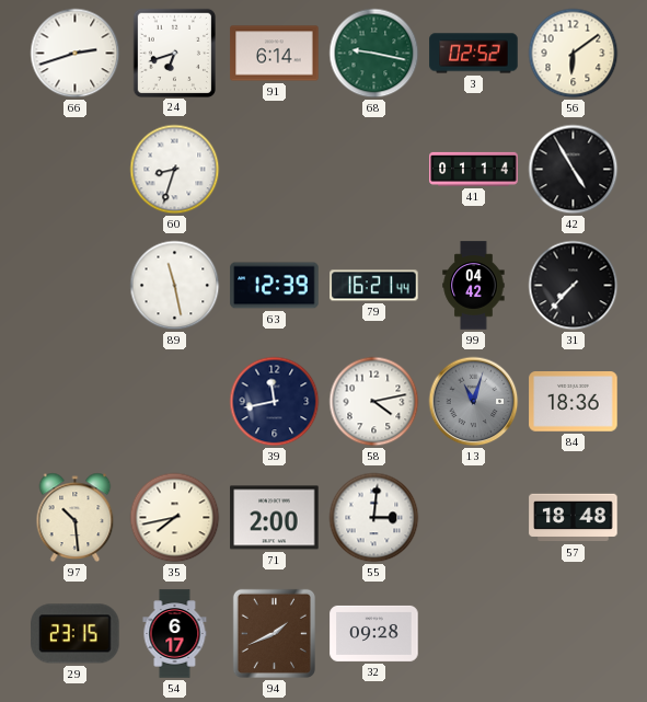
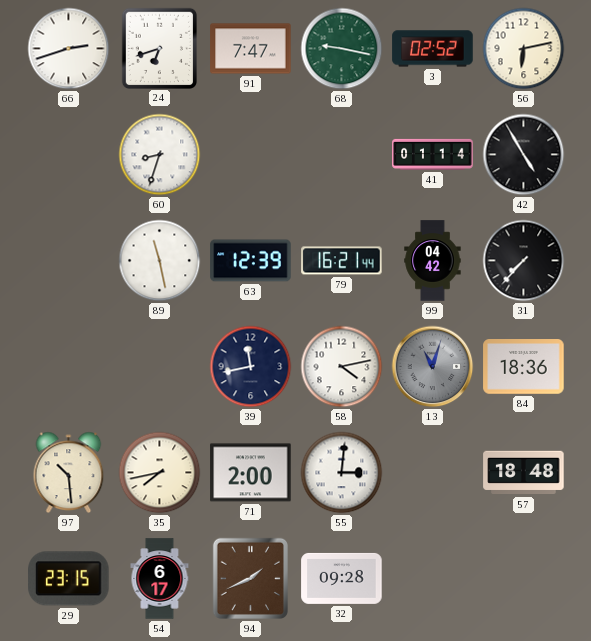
91: 6:14 -> 7:47
56: 6:09 -> 6:13
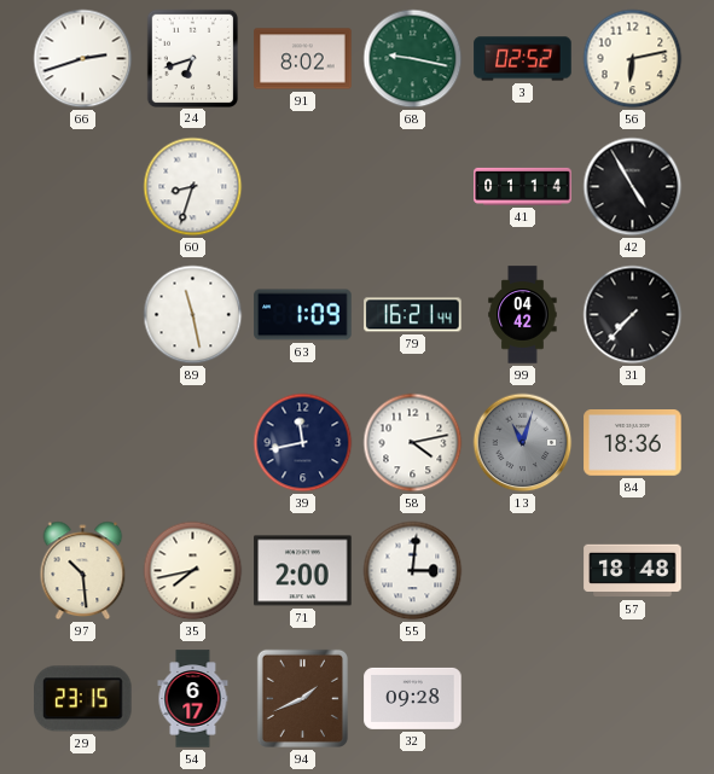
91: 7:47 -> 8:02
63: 12:39 -> 1:09
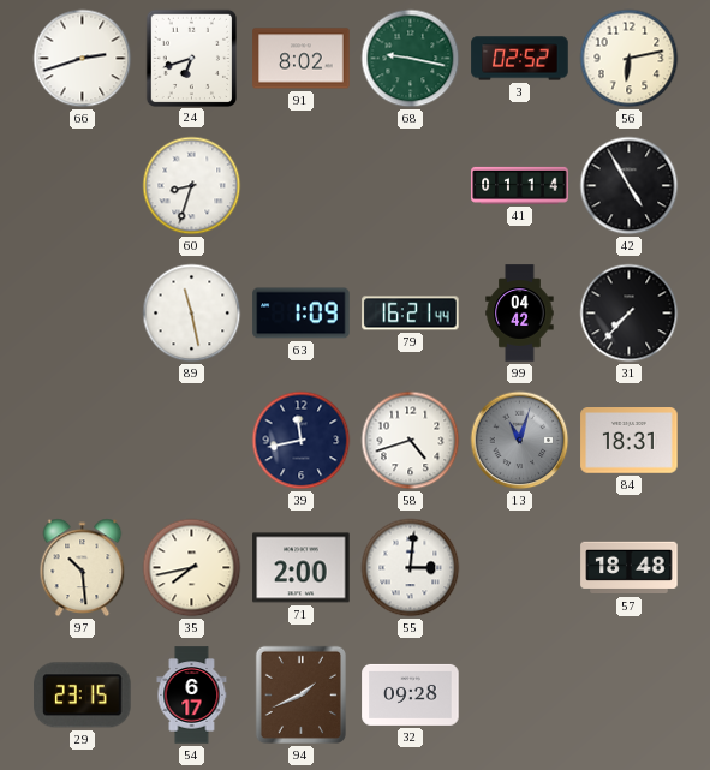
58: 4:13 -> 4:42
84: 18:36 -> 18:31
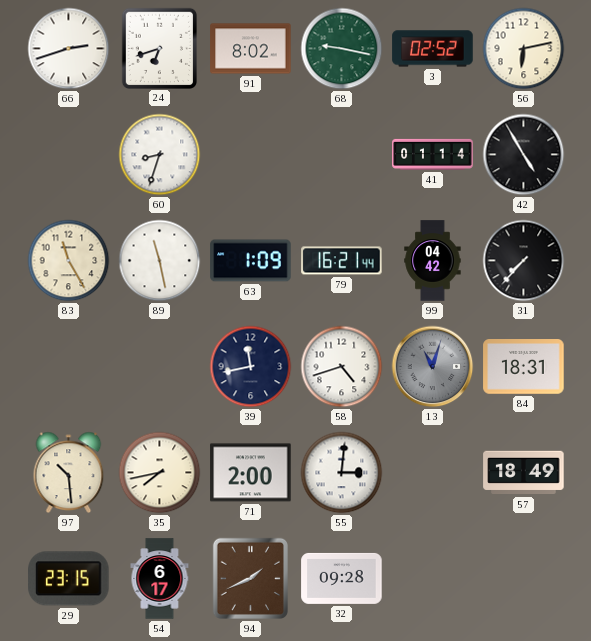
83: none -> 11:25
57: 18:48 -> 18:49
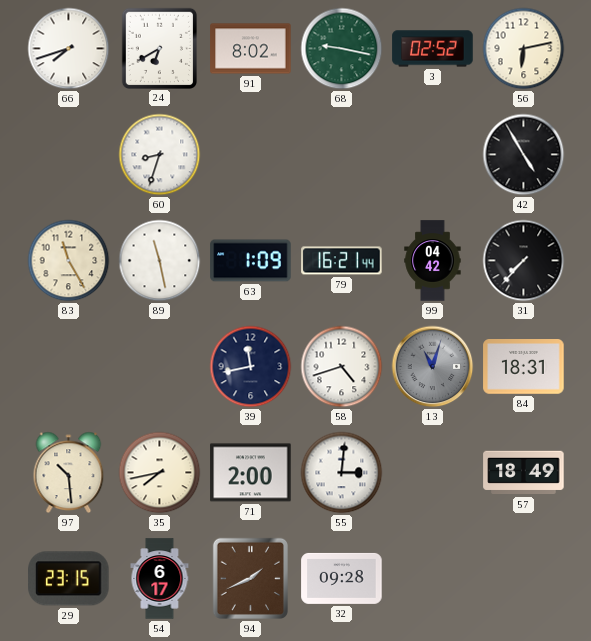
66: 2:42 -> 7:42
24: 6:42 -> 6:40
41: 01:14 -> none
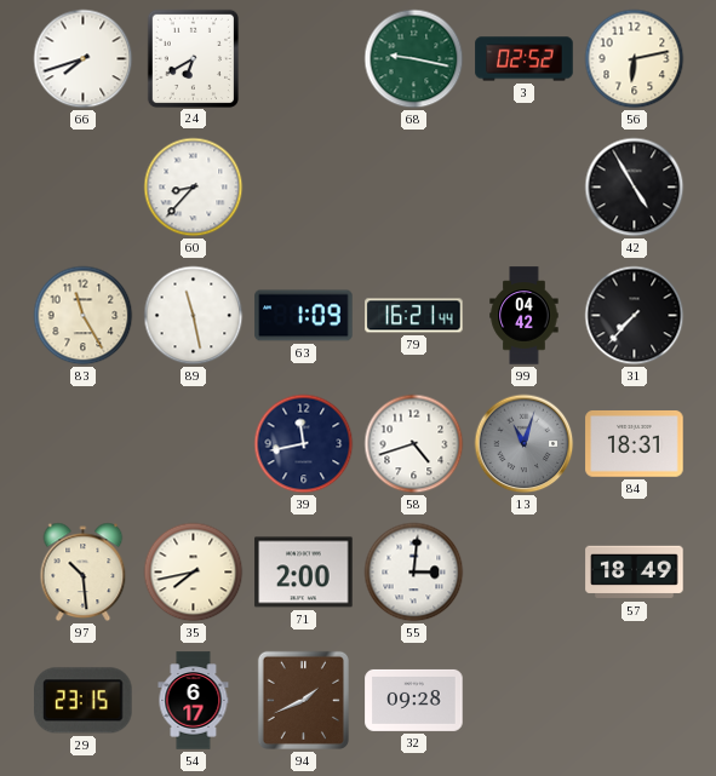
91: 8:02 -> none
60: 8:33 -> 8:37
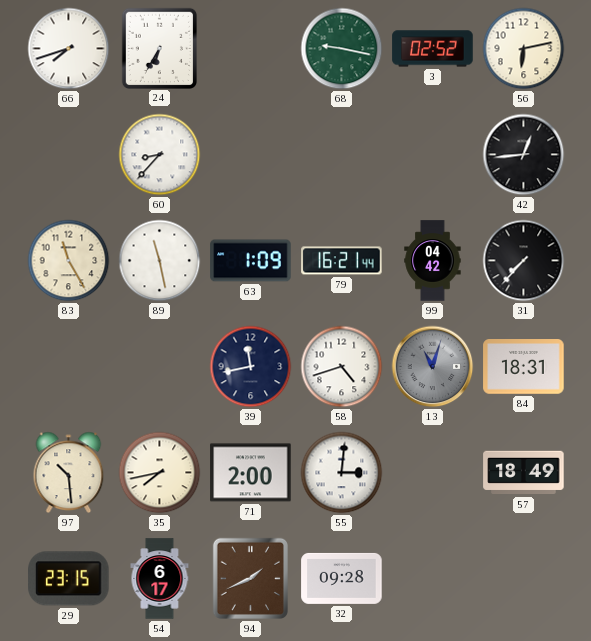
24: 6:40 -> 6:35
42: 4:55 -> 12:44
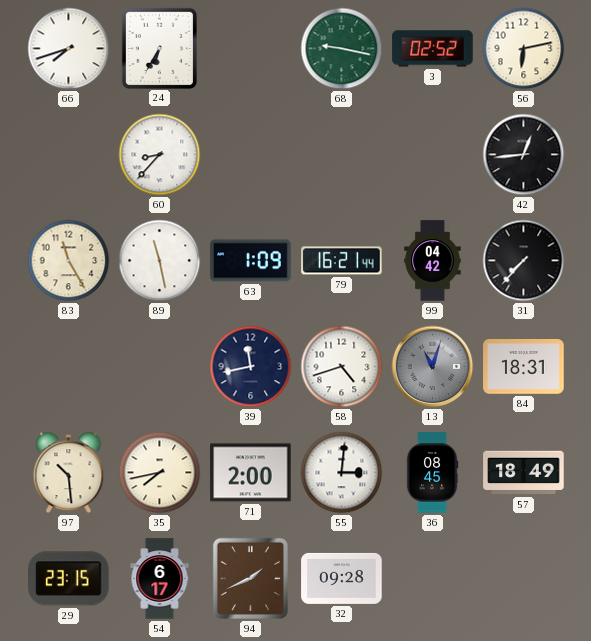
36: none -> 08:45
